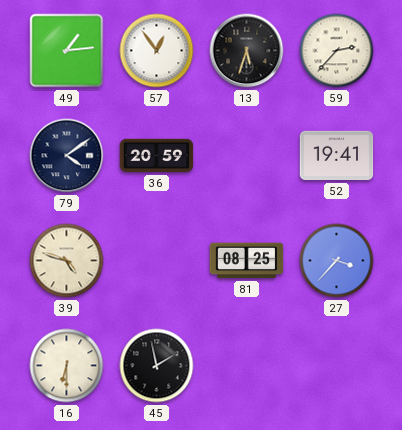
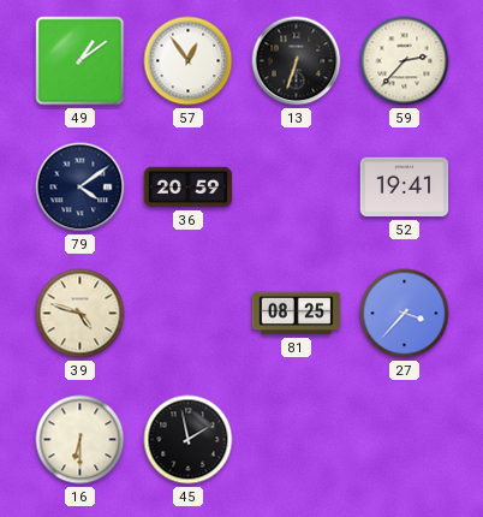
49: 1:14 -> 1:09
13: 5:33 -> 6:33
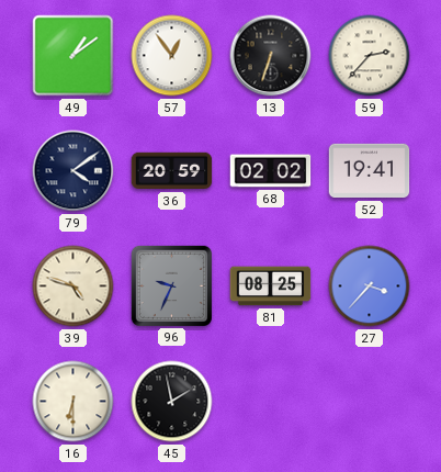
68: none -> 02:02
96: none -> 9:34
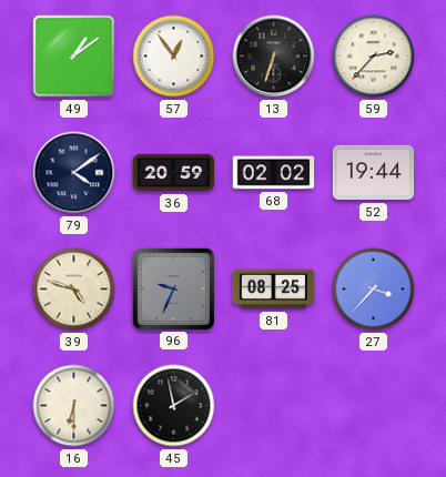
52: 19:41 -> 19:44
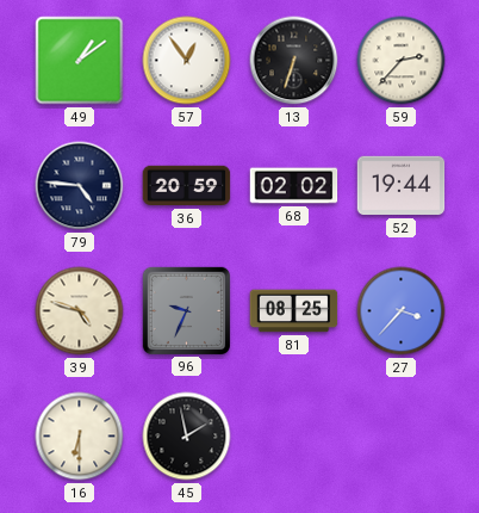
79: 4:09 -> 4:46
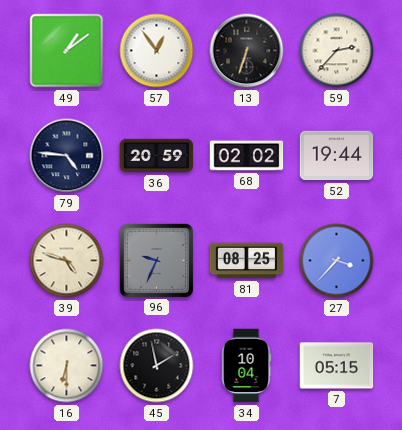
34: none -> 10:04
7: none -> 05:15
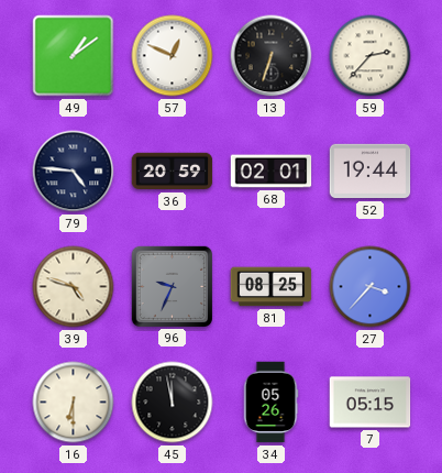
57: 12:54 -> 12:49
68: 02:02 -> 02:01
45: 1:58 -> 11:58
34: 10:04 -> 05:26
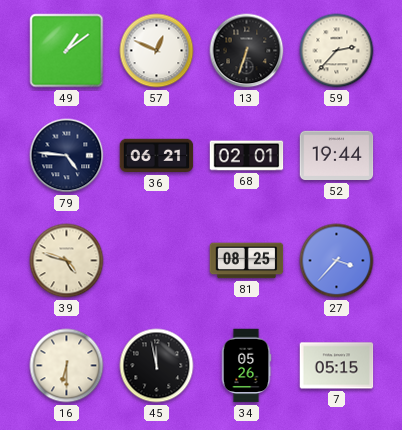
36: 20:59 -> 06:21
96: 9:34 -> none
